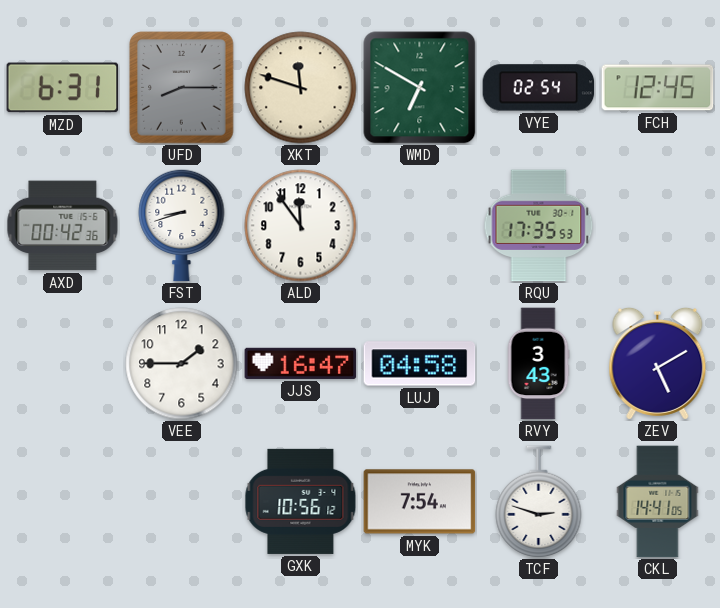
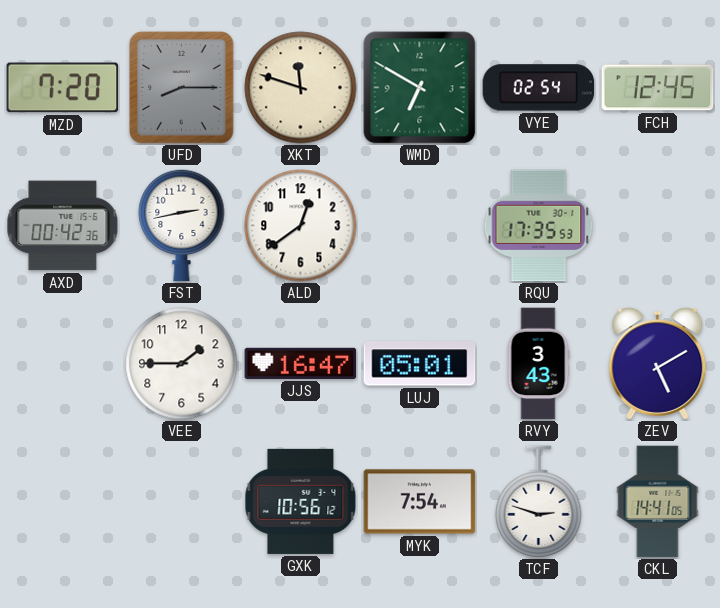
MZD: 6:31 -> 7:20
FST: 8:42 -> 2:43
ALD: 11:54 -> 12:39
LUJ: 04:58 -> 05:01
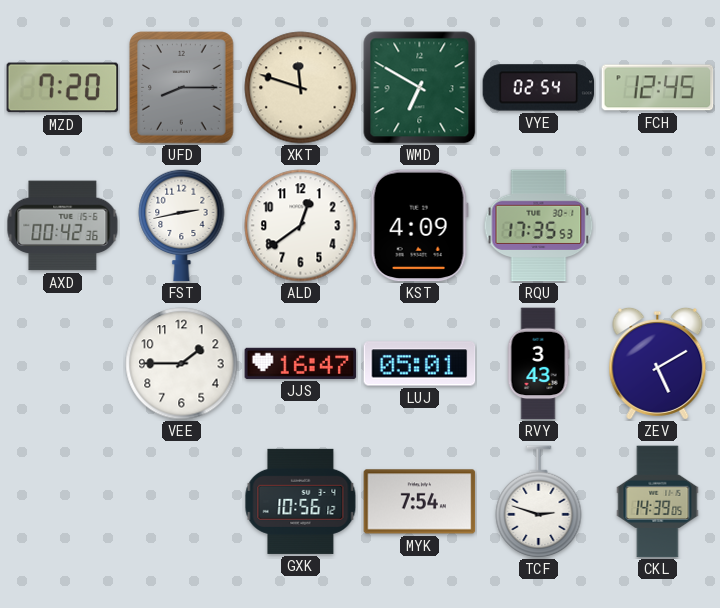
KST: none -> 4:09
CKL: 14:41 -> 14:39
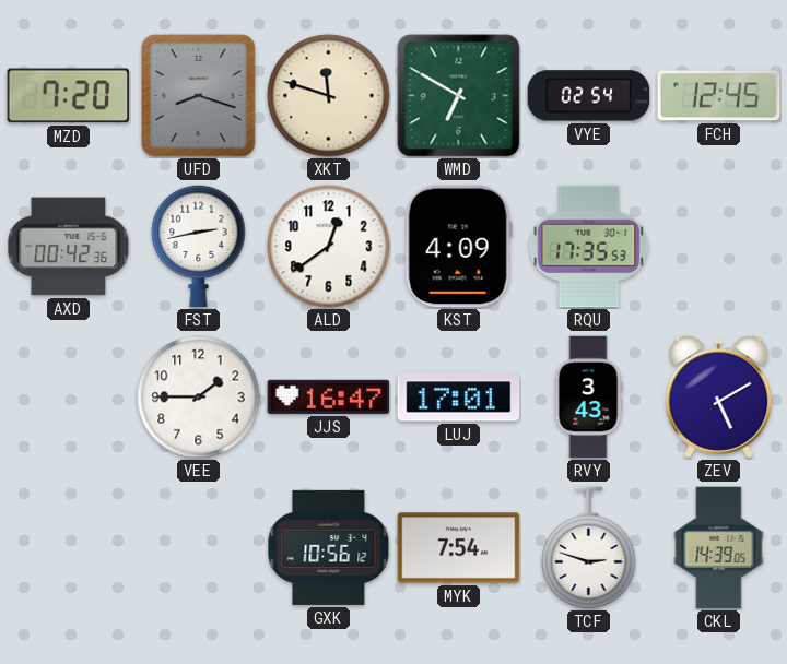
UFD: 8:15 -> 8:18
LUJ: 05:01 -> 17:01
